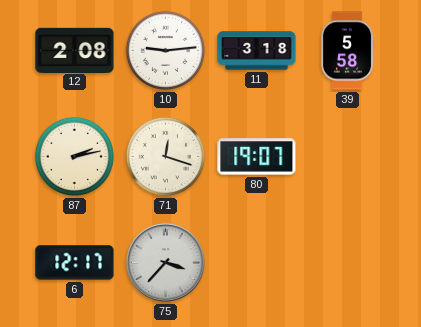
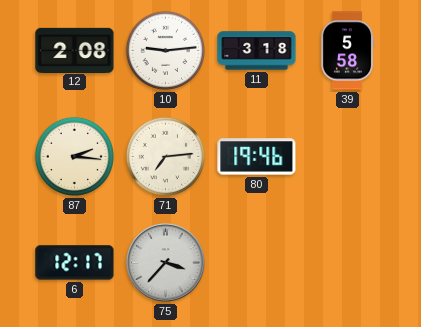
87: 2:13 -> 2:16
71: 12:18 -> 7:14
80: 19:07 -> 19:46
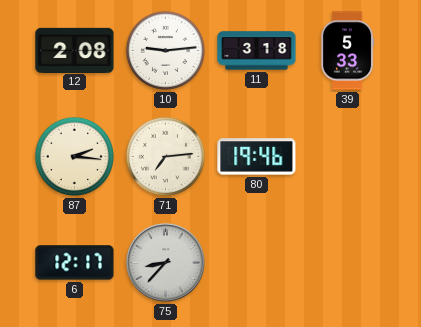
39: 5:58 -> 5:33
75: 3:37 -> 8:37
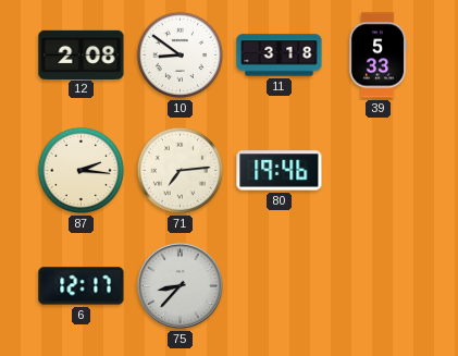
10: 9:14 -> 8:51
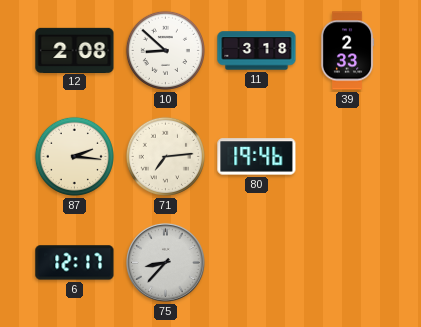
10: 8:51 -> 8:52
39: 5:33 -> 2:33
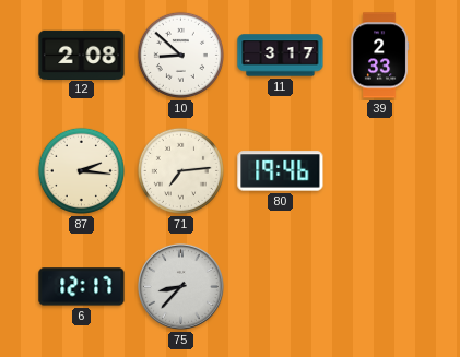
11: 3:18 -> 3:17
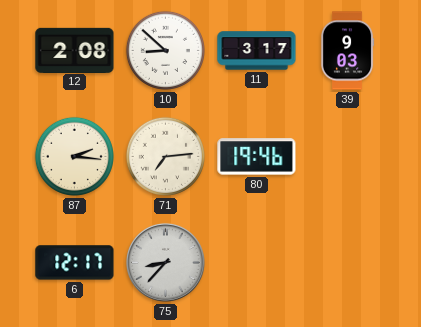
39: 2:33 -> 9:03
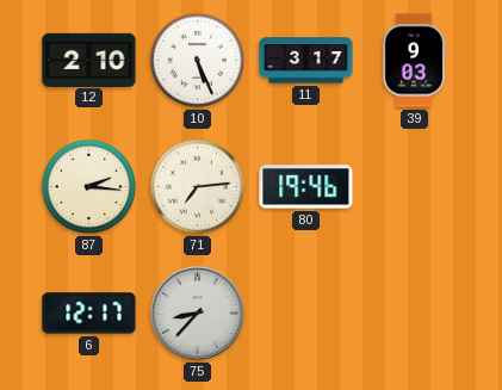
12: 2:08 -> 2:10
10: 8:52 -> 5:26
